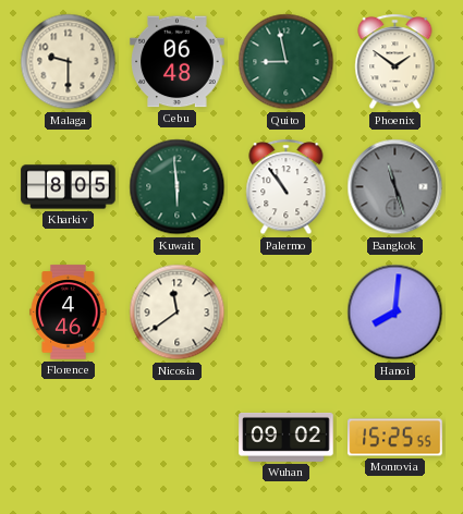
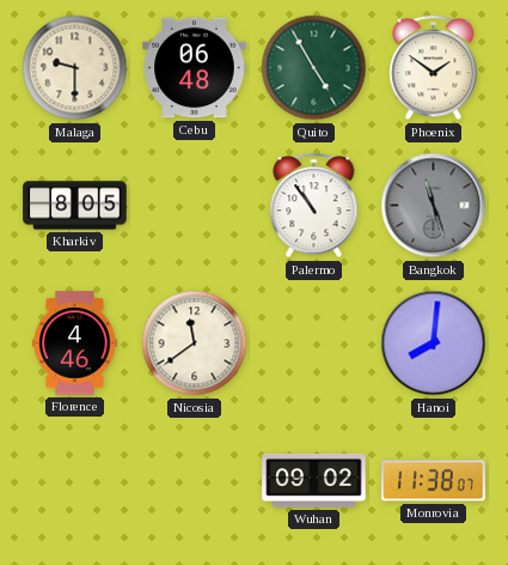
Quito: 8:58 -> 4:55
Kuwait: 5:59 -> none
Monrovia: 15:25 -> 11:38
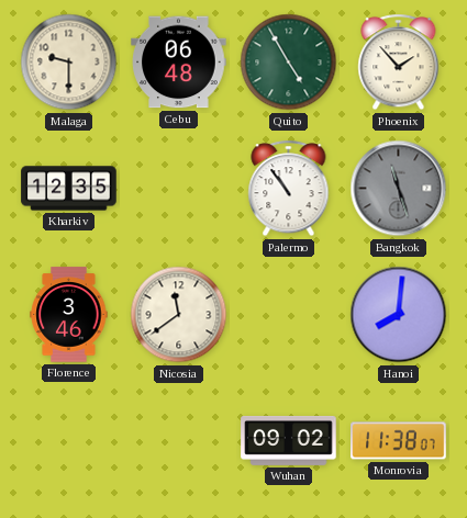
Phoenix: 1:51 -> 1:53
Kharkiv: 8:05 -> 12:35
Florence: 4:46 -> 3:46
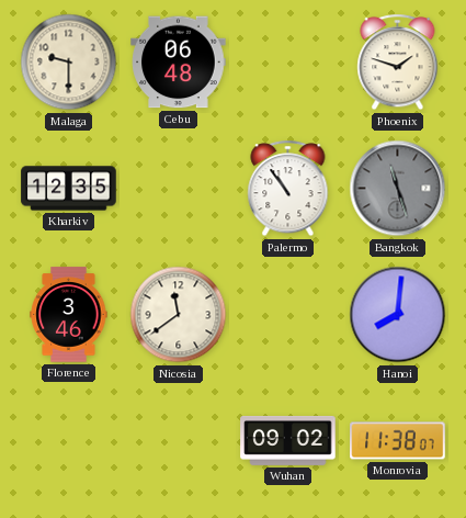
Quito: 4:55 -> none
Phoenix: 1:53 -> 1:48
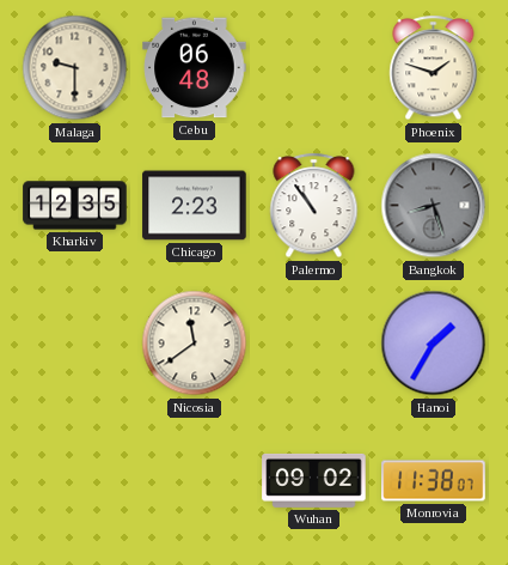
Chicago: none -> 2:23
Bangkok: 11:27 -> 8:27
Florence: 3:46 -> none
Hanoi: 8:01 -> 1:35
